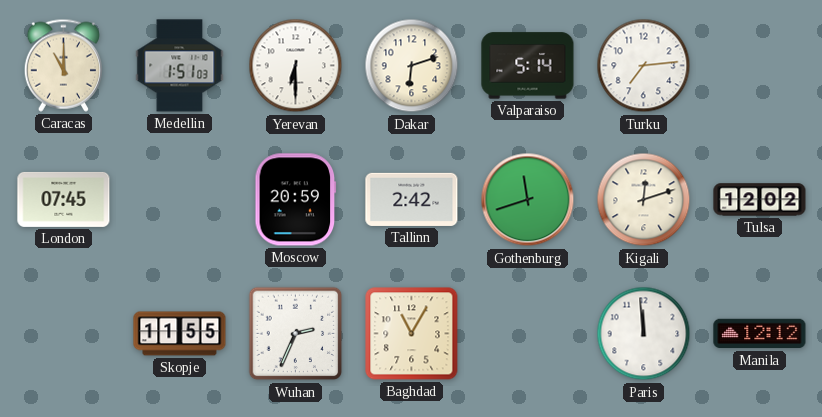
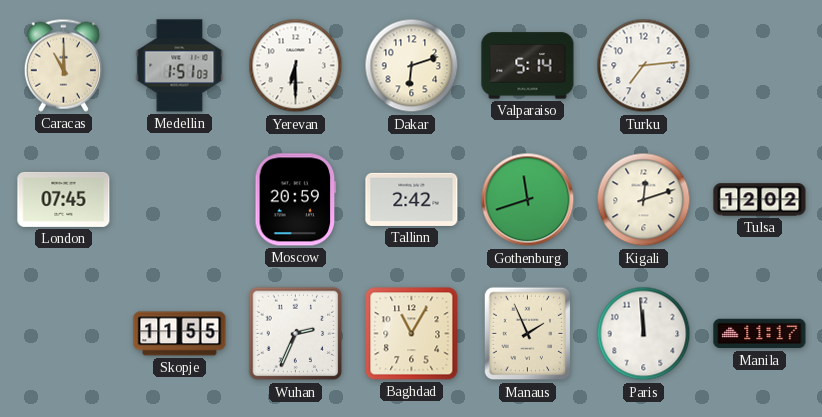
Manaus: none -> 1:56
Manila: 12:12 -> 11:17
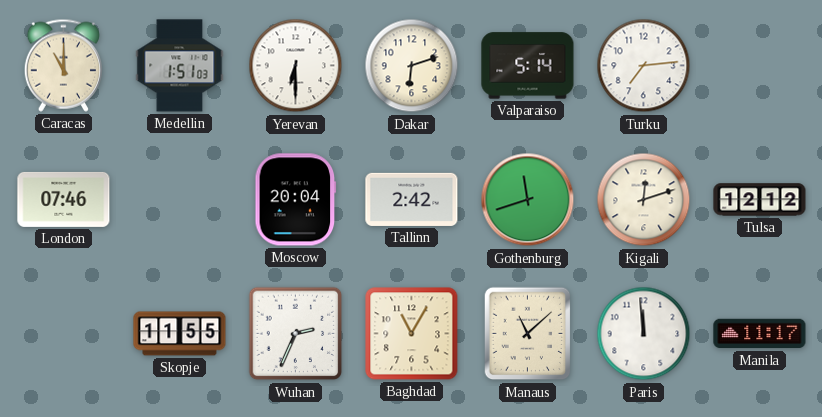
London: 07:45 -> 07:46
Moscow: 20:59 -> 20:04
Tulsa: 12:02 -> 12:12
Manaus: 1:56 -> 11:08
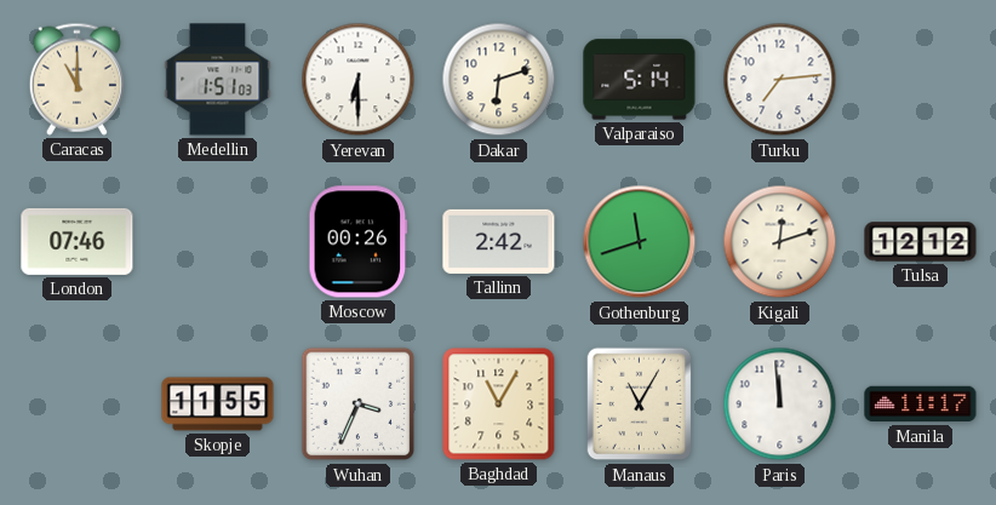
Moscow: 20:04 -> 00:26
Wuhan: 2:34 -> 3:34
Manaus: 11:08 -> 11:05
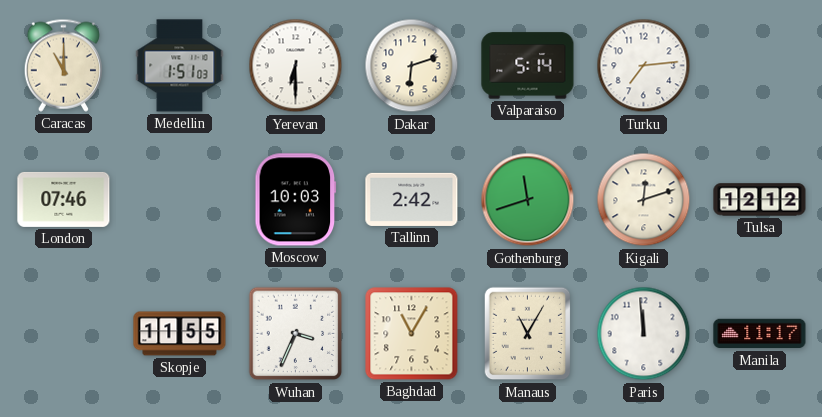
Moscow: 00:26 -> 10:03
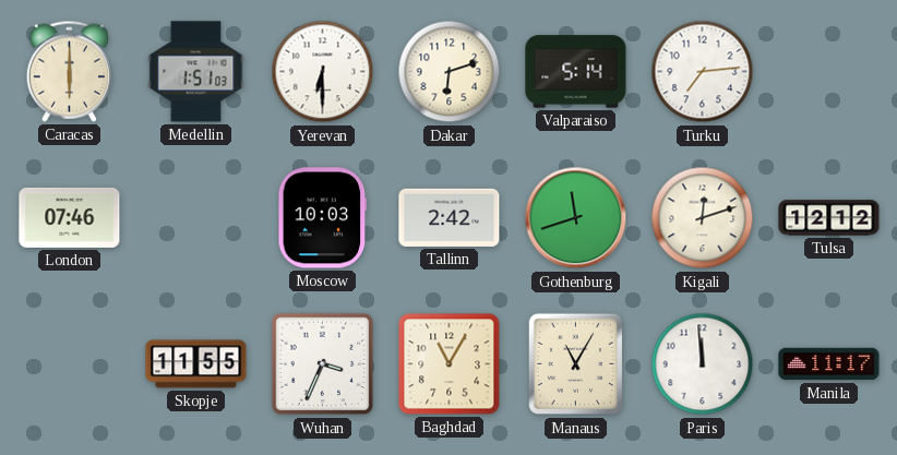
Caracas: 11:00 -> 6:00
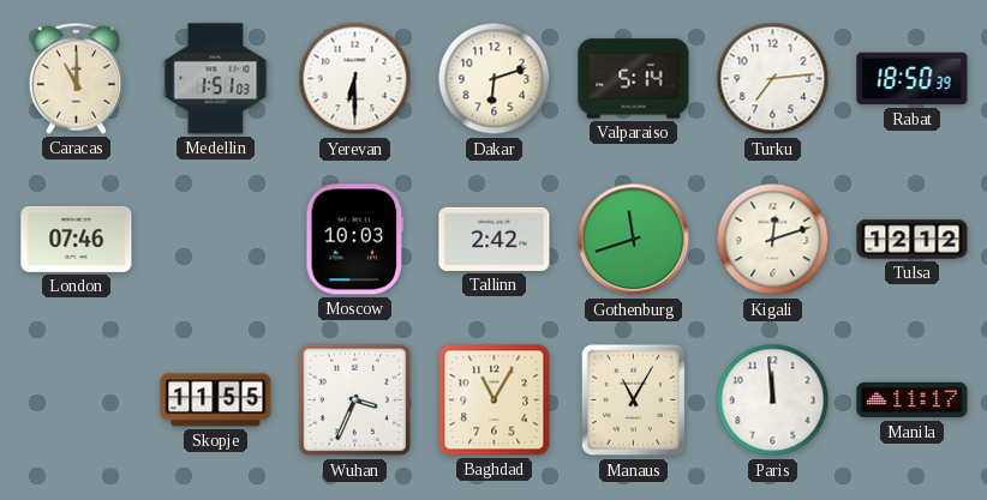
Caracas: 6:00 -> 11:00
Rabat: none -> 18:50
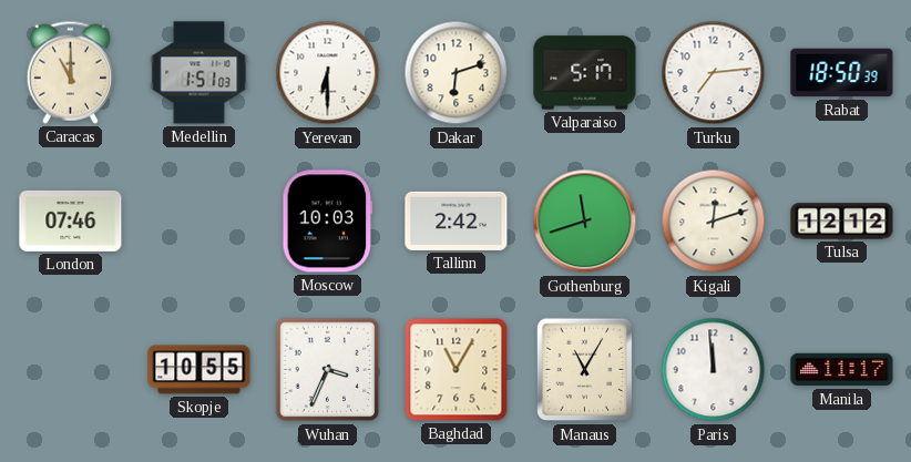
Valparaiso: 5:14 -> 5:17
Skopje: 11:55 -> 10:55
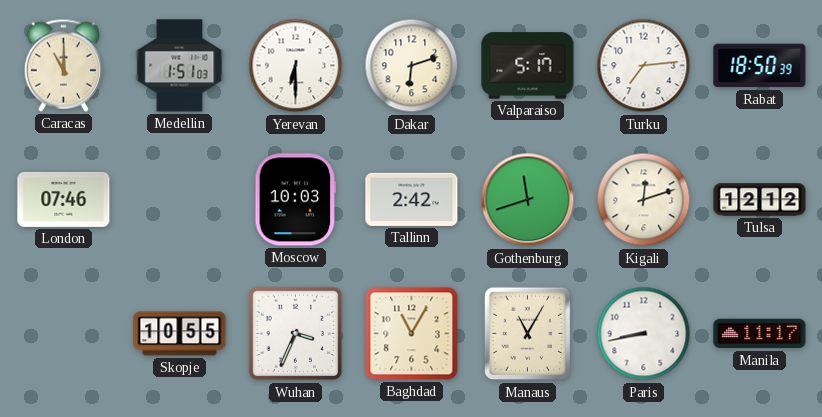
Paris: 11:59 -> 8:43
